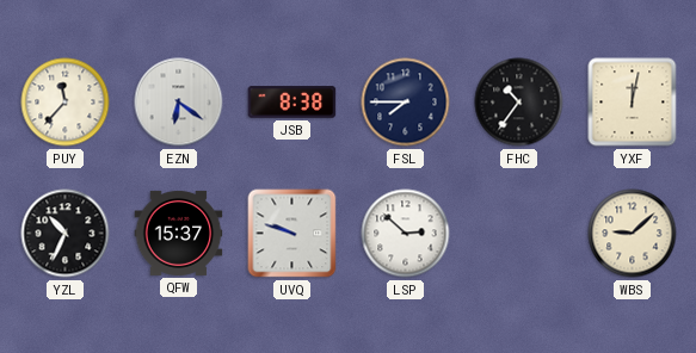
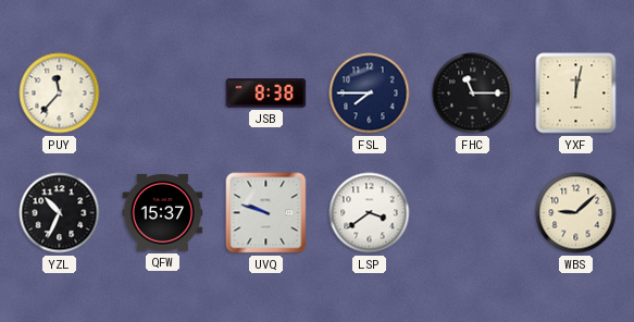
EZN: 6:21 -> none
FHC: 10:36 -> 11:15
LSP: 2:52 -> 3:39
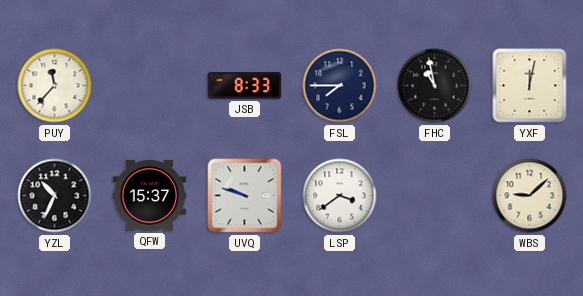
JSB: 8:38 -> 8:33
FHC: 11:15 -> 10:58
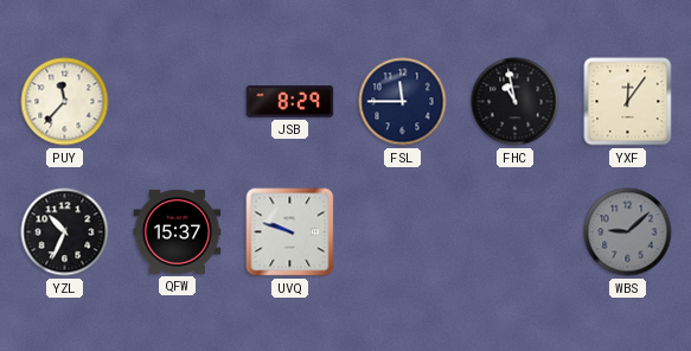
JSB: 8:33 -> 8:29
FSL: 7:45 -> 11:45
YXF: 12:02 -> 12:06
LSP: 3:39 -> none
WBS dial: cream -> grey
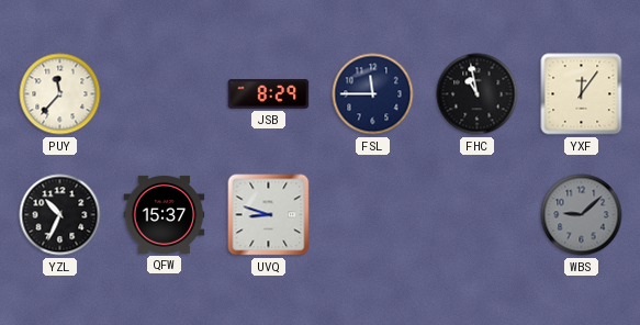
UVQ: 9:48 -> 8:48
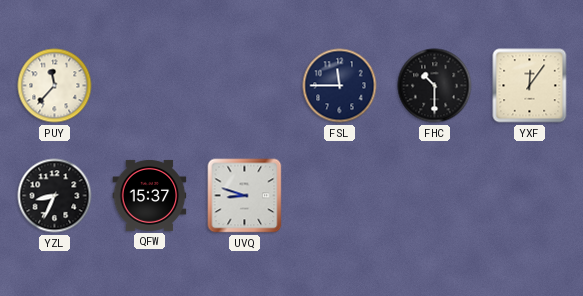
JSB: 8:29 -> none
FHC: 10:58 -> 10:30
YZL: 10:34 -> 8:34
WBS: 9:08 -> none
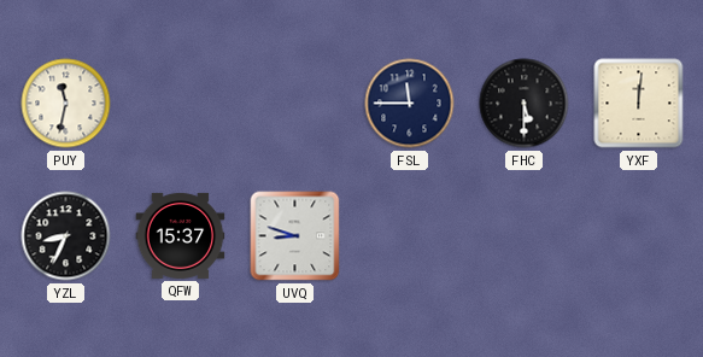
PUY: 11:37 -> 11:32
FHC: 10:30 -> 5:30
YXF: 12:06 -> 12:01
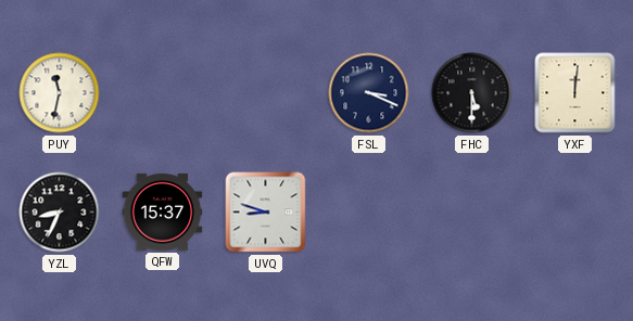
FSL: 11:45 -> 3:19
